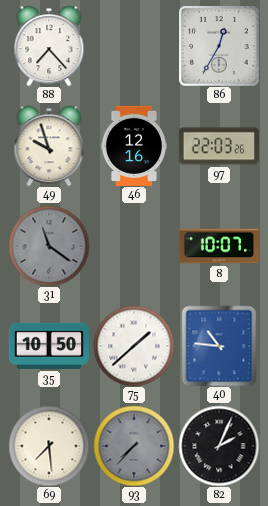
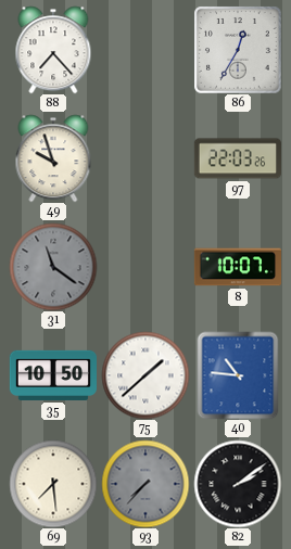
46: 12:16 -> none
82: 2:04 -> 2:09
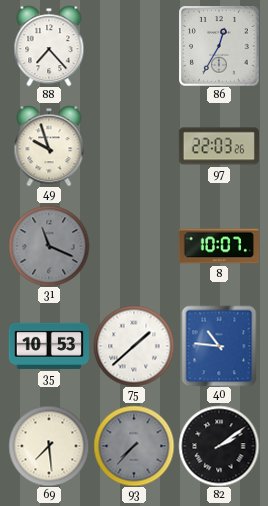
31: 11:21 -> 11:19
35: 10:50 -> 10:53
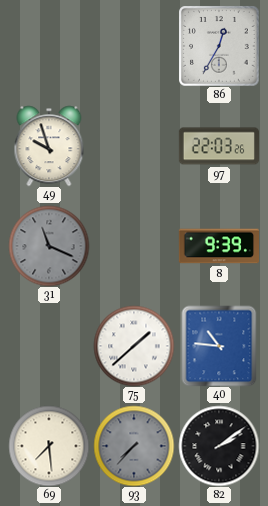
88: 7:23 -> none
8: 10:07 -> 9:39
35: 10:53 -> none
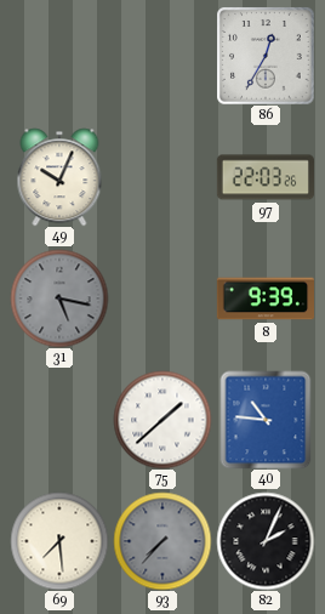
49: 9:57 -> 10:04
31: 11:19 -> 5:17
82: 2:09 -> 2:04
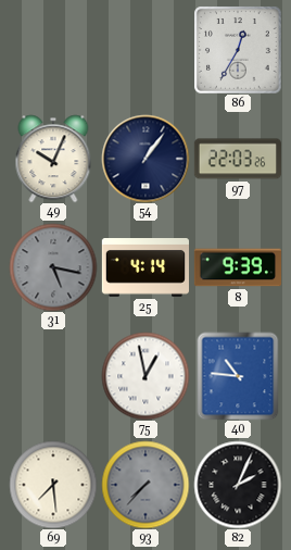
54: none -> 1:06
25: none -> 4:14
75: 1:38 -> 12:58
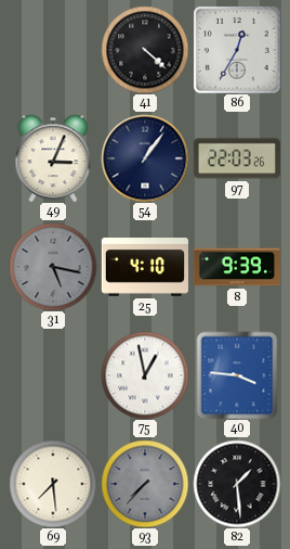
41: none -> 4:22
49: 10:04 -> 3:04
25: 4:14 -> 4:10
40: 10:46 -> 3:46
82: 2:04 -> 1:29
